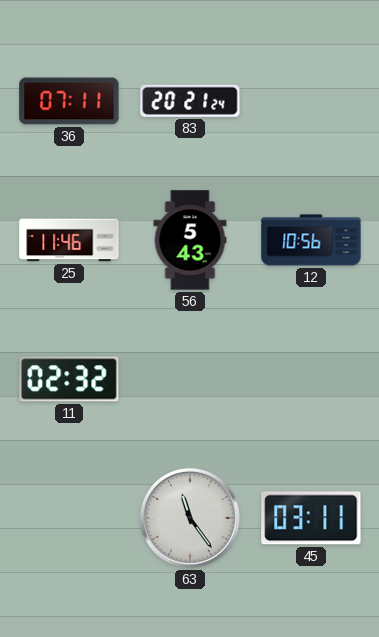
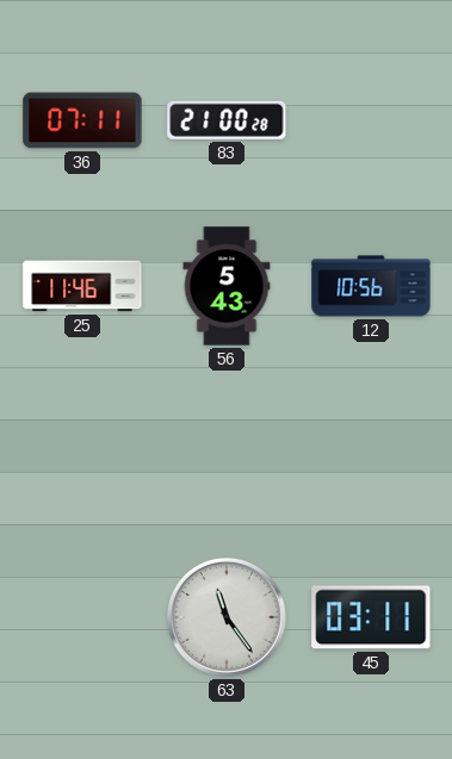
83: 20:21 -> 21:00
11: 02:32 -> none
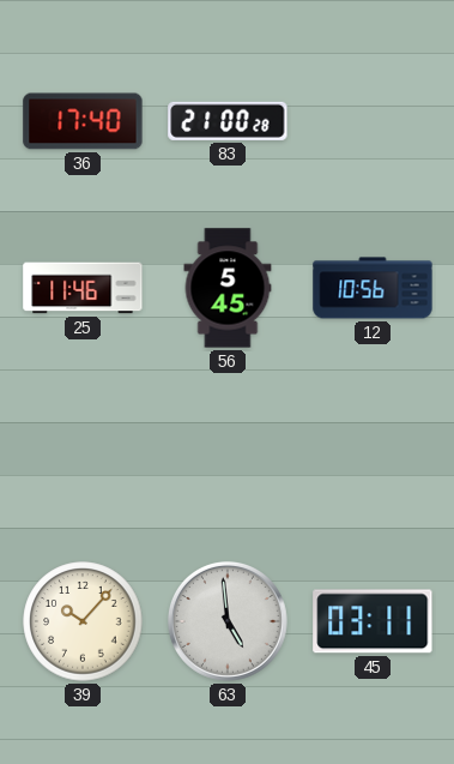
36: 07:11 -> 17:40
56: 5:43 -> 5:45
39: none -> 10:07
63: 11:24 -> 4:59
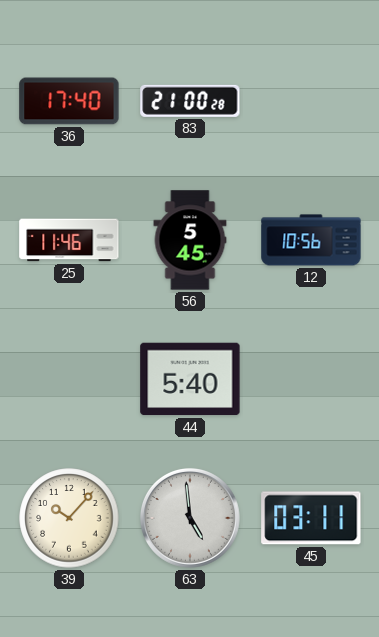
44: none -> 5:40
